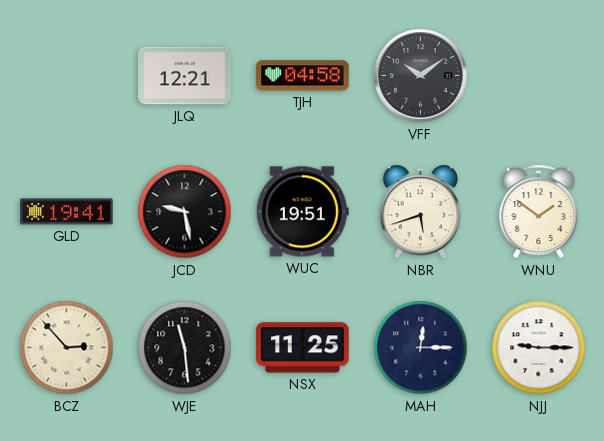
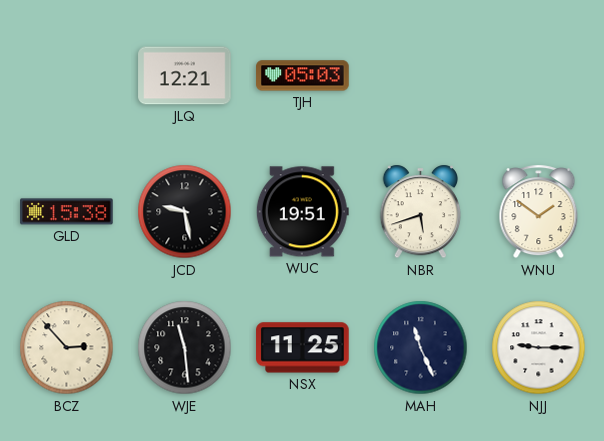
TJH: 04:58 -> 05:03
VFF: 10:09 -> none
GLD: 19:41 -> 15:38
MAH: 12:15 -> 11:26
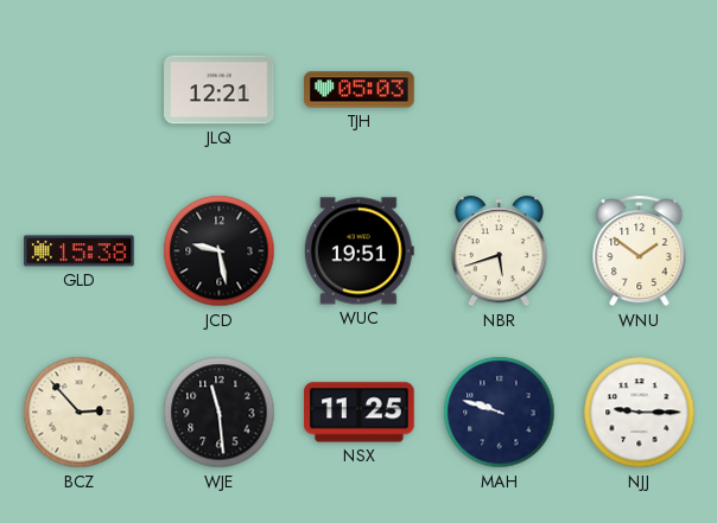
MAH: 11:26 -> 9:48
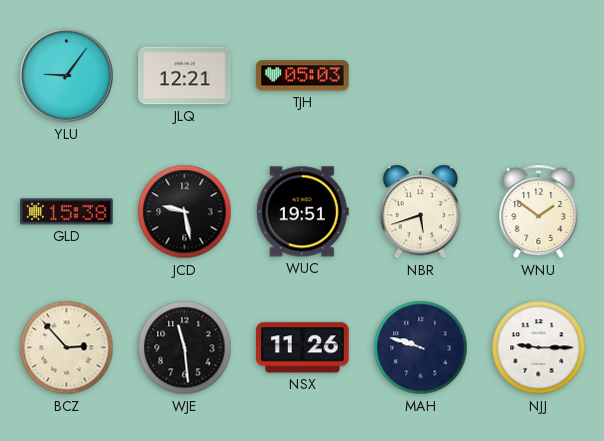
YLU: none -> 9:06
NSX: 11:25 -> 11:26
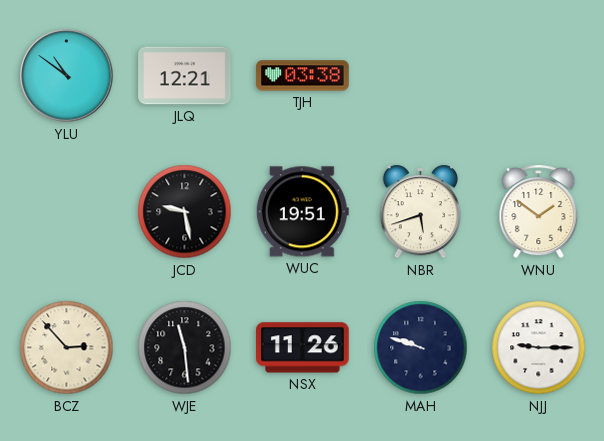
YLU: 9:06 -> 10:51
TJH: 05:03 -> 03:38
GLD: 15:38 -> none
